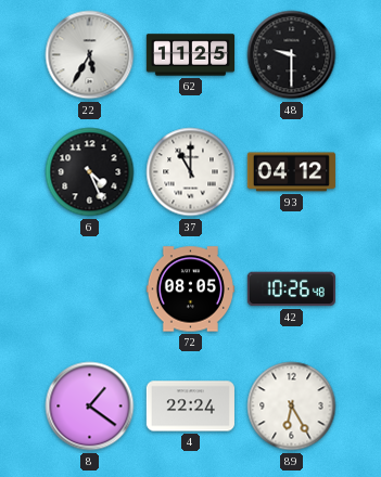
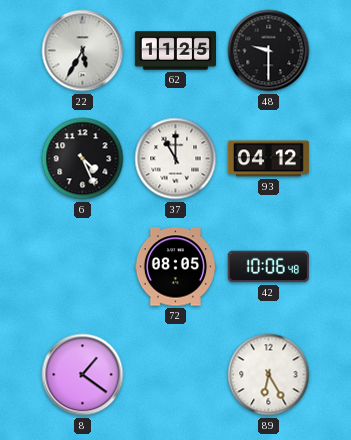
42: 10:26 -> 10:06
4: 22:24 -> none
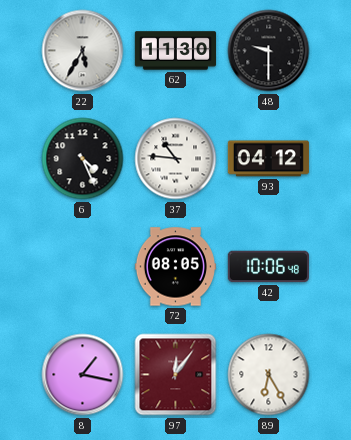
62: 11:25 -> 11:30
37: 11:00 -> 10:46
8: 1:21 -> 1:17
97: none -> 12:06
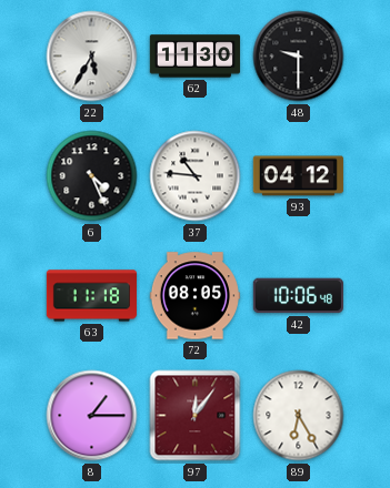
63: none -> 11:18
8: 1:17 -> 1:15
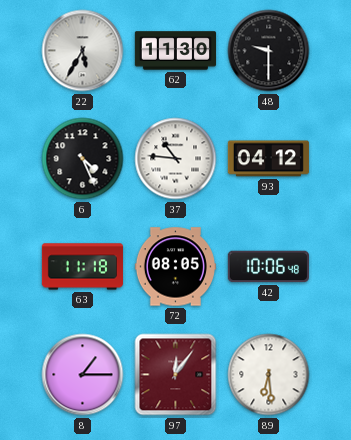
89: 6:25 -> 6:29
